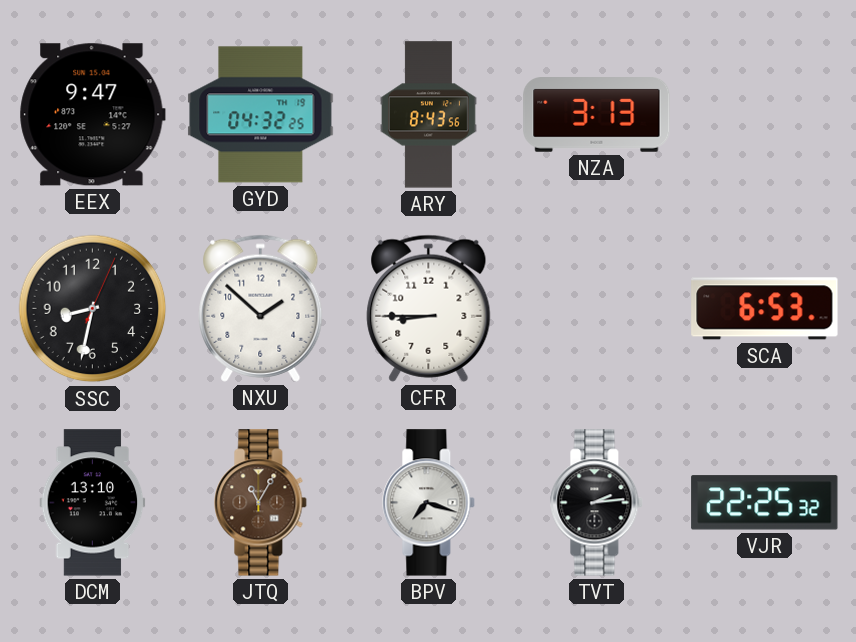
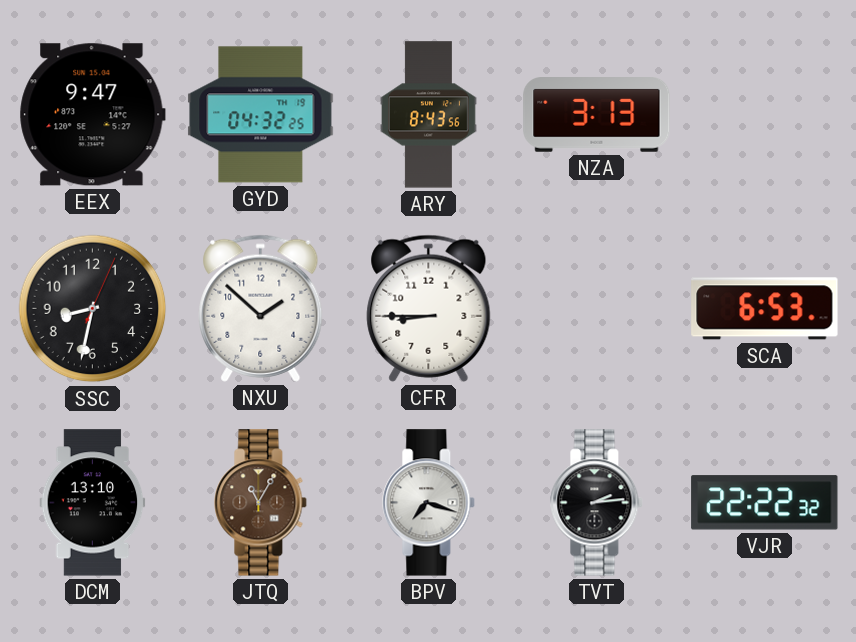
VJR: 22:25 -> 22:22
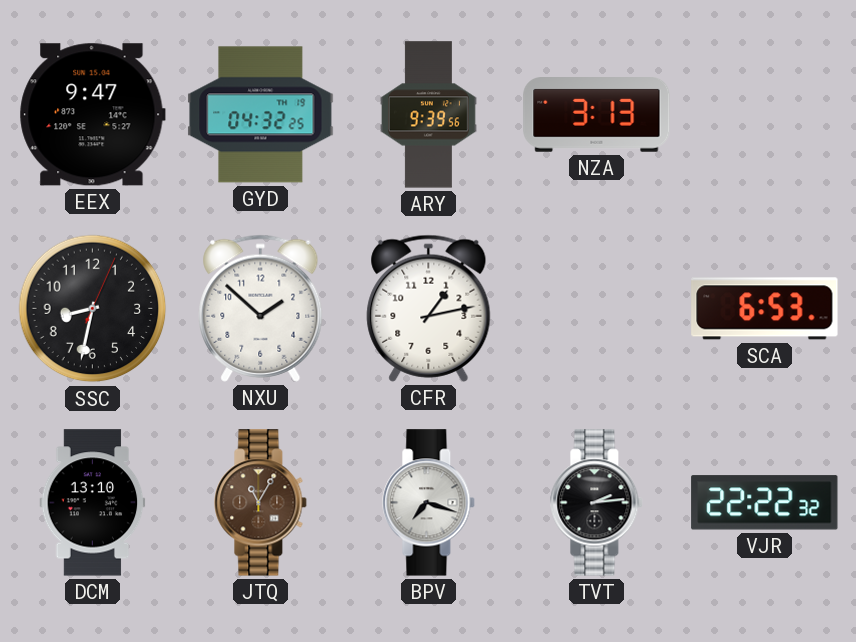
ARY: 8:43 -> 9:39
CFR: 8:45 -> 1:13
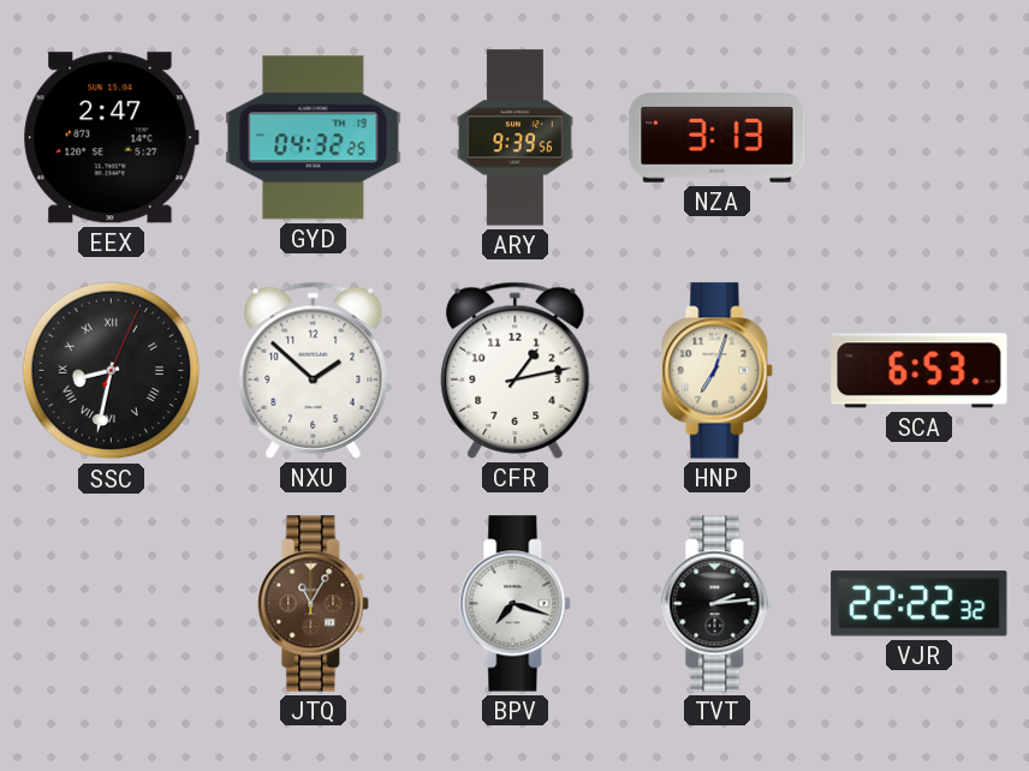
EEX: 9:47 -> 2:47
SSC numerals: Arabic -> Roman
HNP: none -> 7:03
DCM: 13:10 -> none
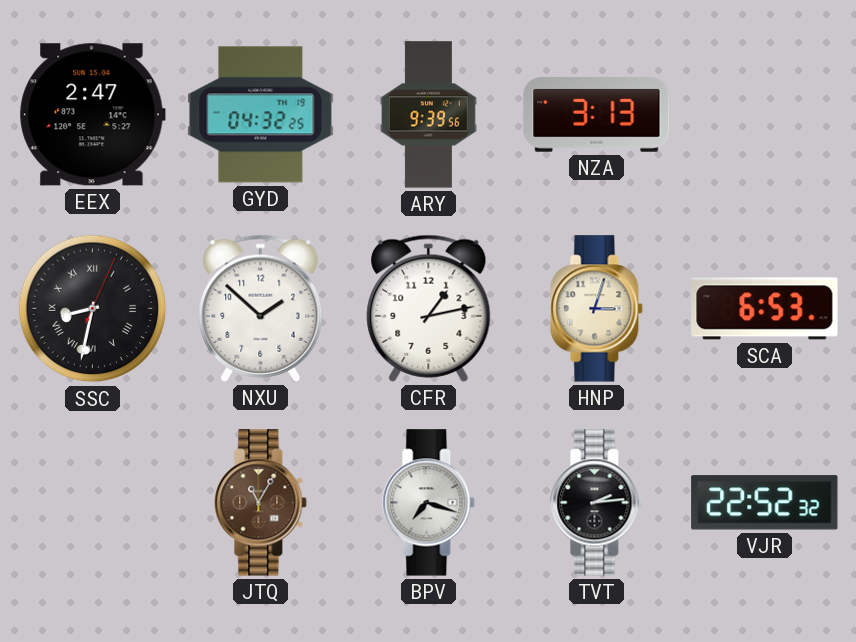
HNP: 7:03 -> 3:03
VJR: 22:22 -> 22:52
